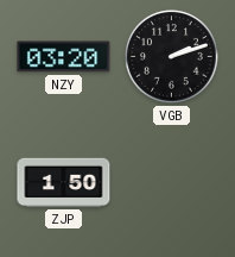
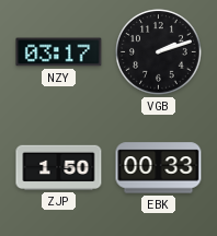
NZY: 03:20 -> 03:17
EBK: none -> 00:33
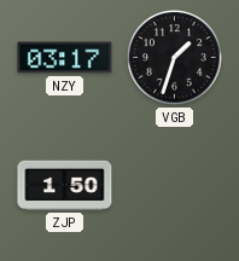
VGB: 2:12 -> 1:33
EBK: 00:33 -> none
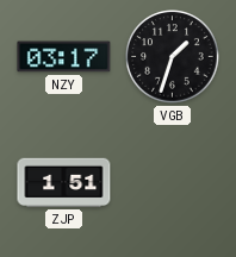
ZJP: 1:50 -> 1:51
